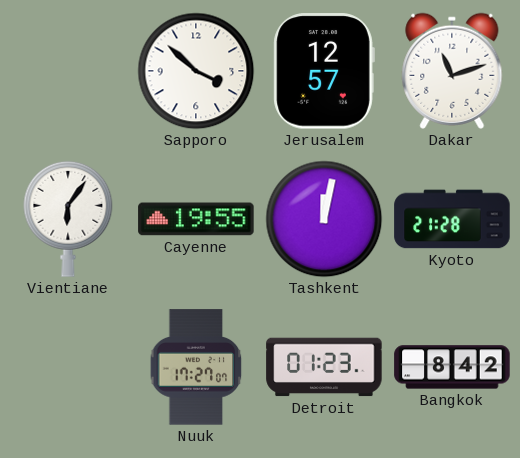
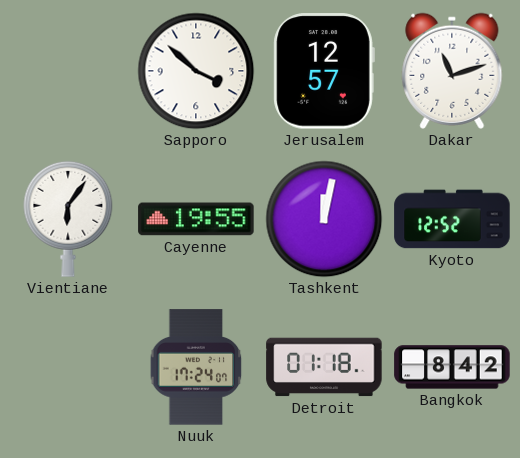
Kyoto: 21:28 -> 12:52
Nuuk: 17:27 -> 17:24
Detroit: 01:23 -> 01:18
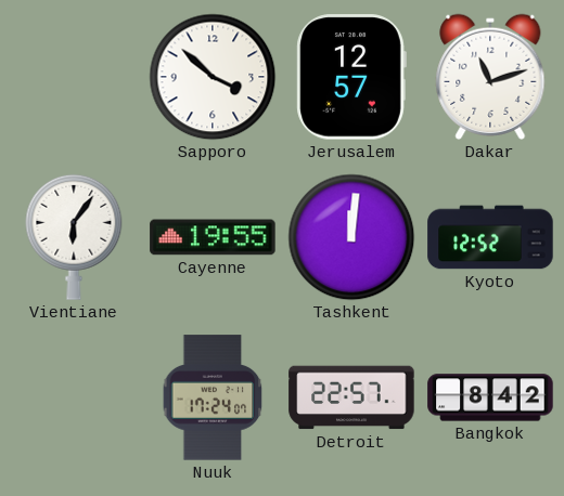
Tashkent: 12:02 -> 12:01
Detroit: 01:18 -> 22:57
